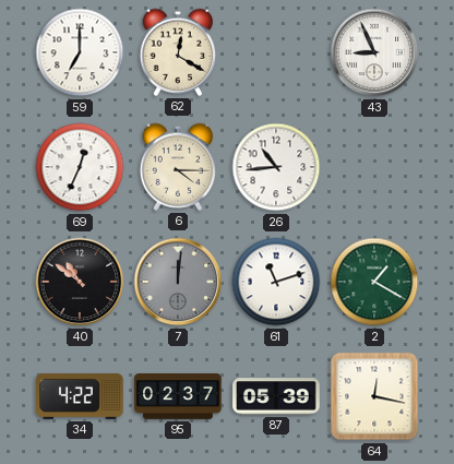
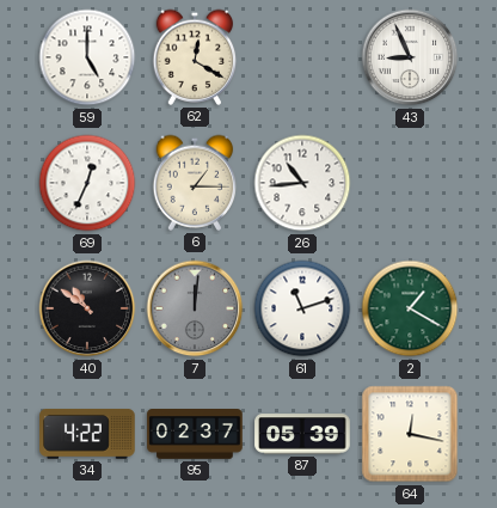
59: 7:00 -> 5:00
6: 4:15 -> 1:15
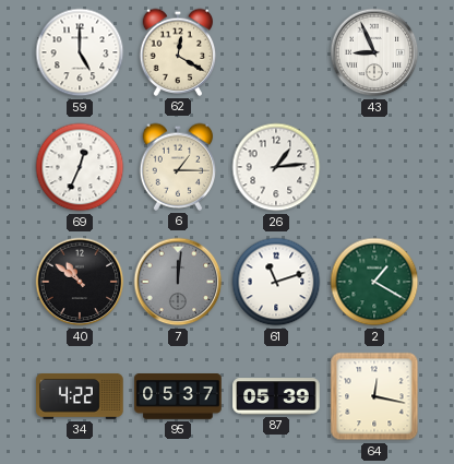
26: 10:44 -> 1:14
95: 02:37 -> 05:37
